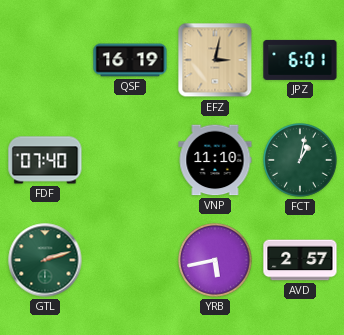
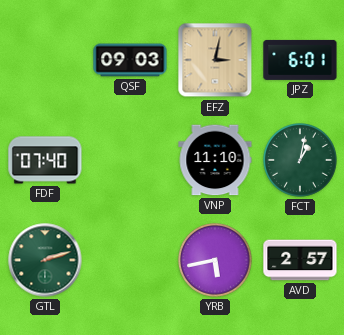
QSF: 16:19 -> 09:03
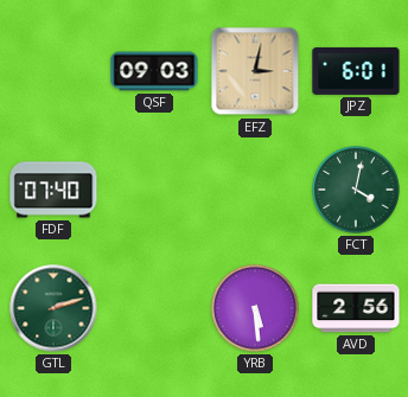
VNP: 11:10 -> none
FCT: 1:02 -> 4:02
YRB: 5:43 -> 5:29
AVD: 2:57 -> 2:56
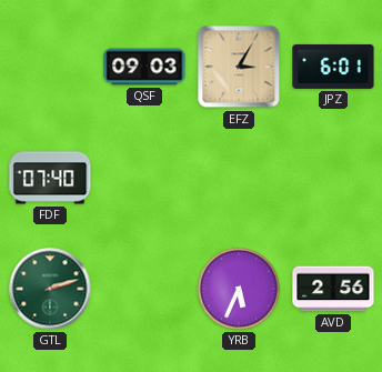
EFZ: 3:02 -> 3:05
FCT: 4:02 -> none
YRB: 5:29 -> 5:34
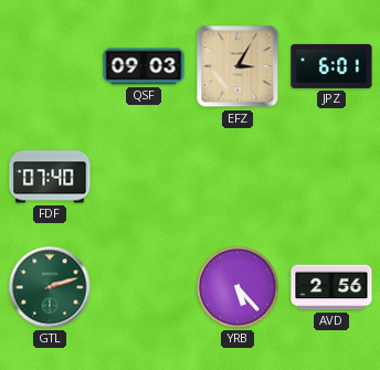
YRB: 5:34 -> 5:23
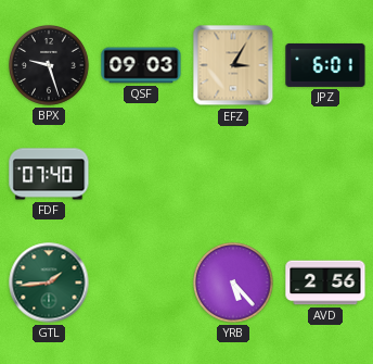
BPX: none -> 9:27
GTL: 2:12 -> 1:44
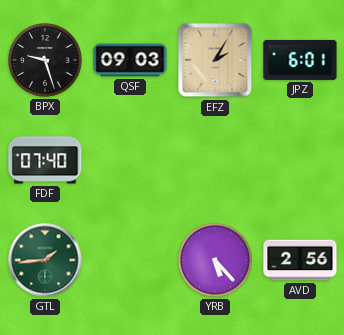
EFZ: 3:05 -> 2:05
